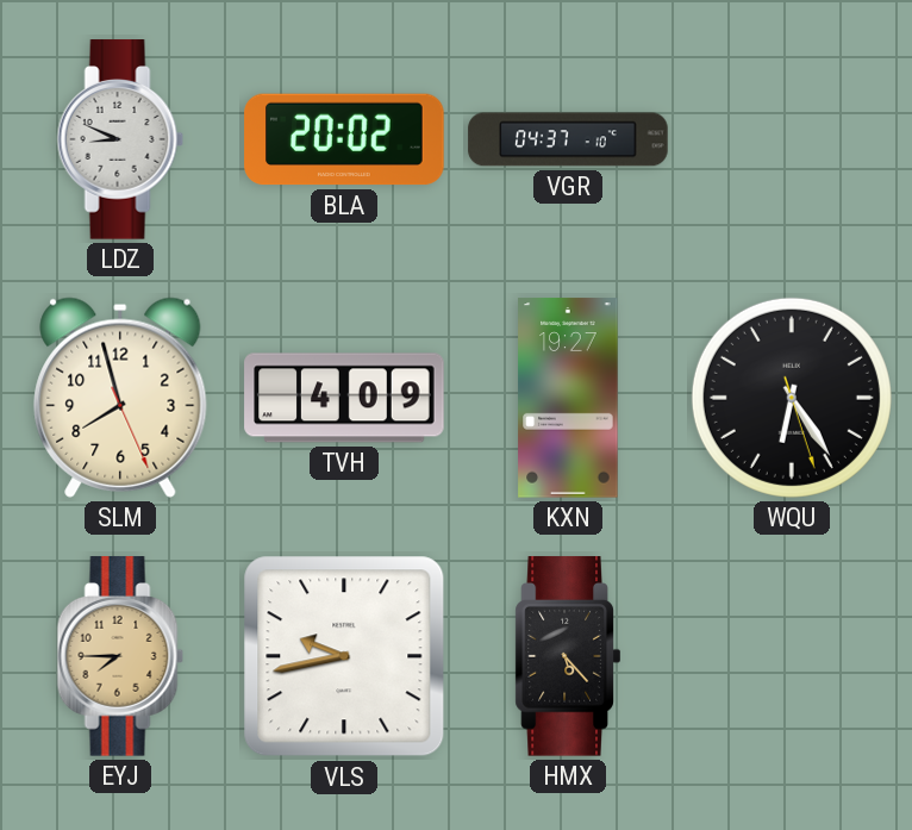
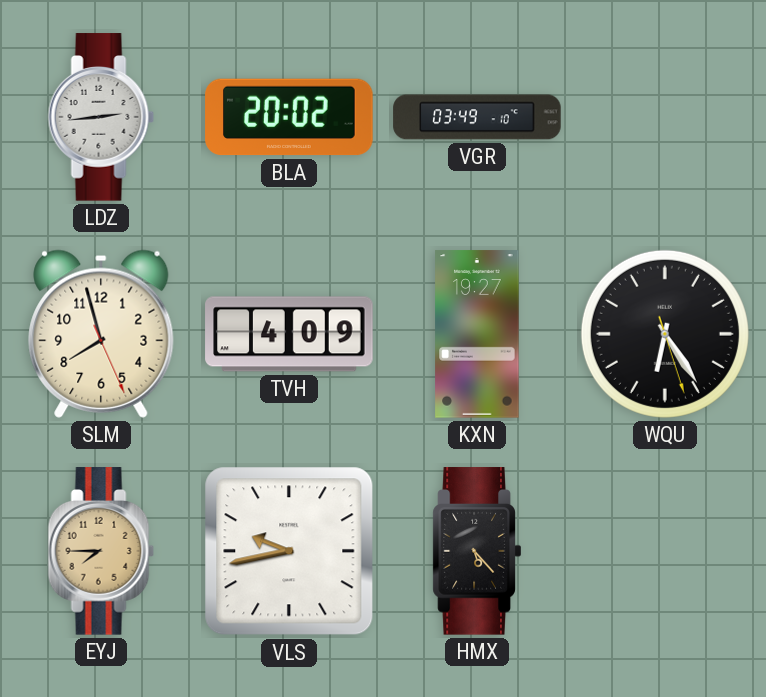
LDZ: 8:49 -> 2:44
VGR: 04:37 -> 03:49
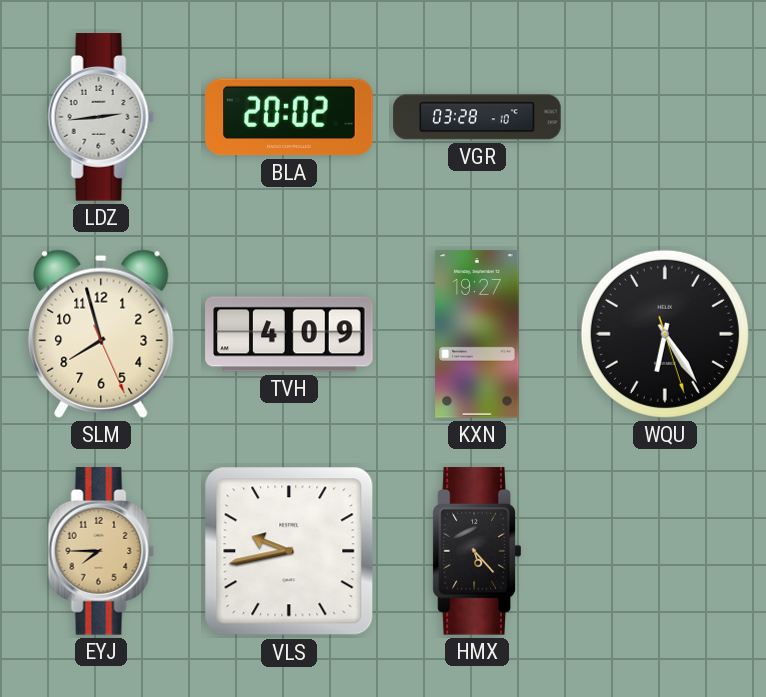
VGR: 03:49 -> 03:28
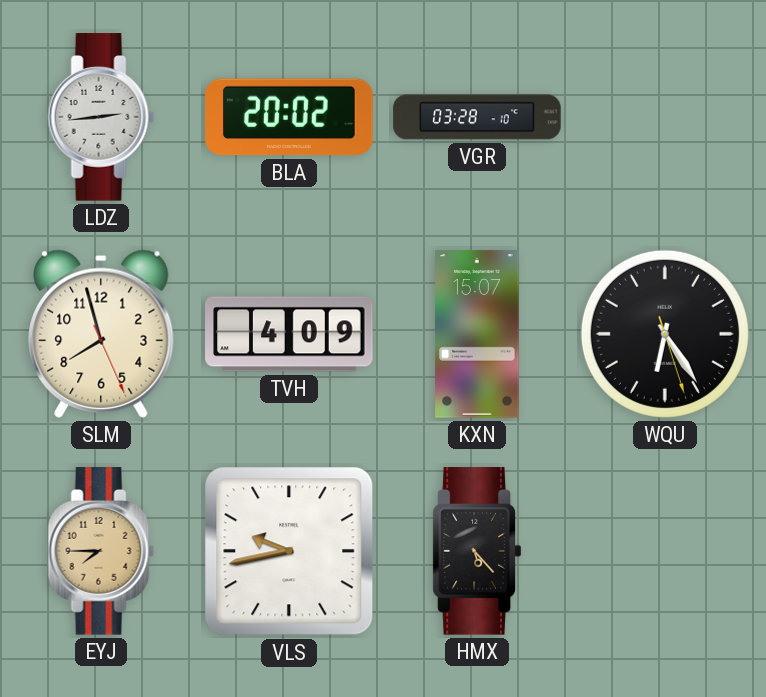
KXN: 19:27 -> 15:07
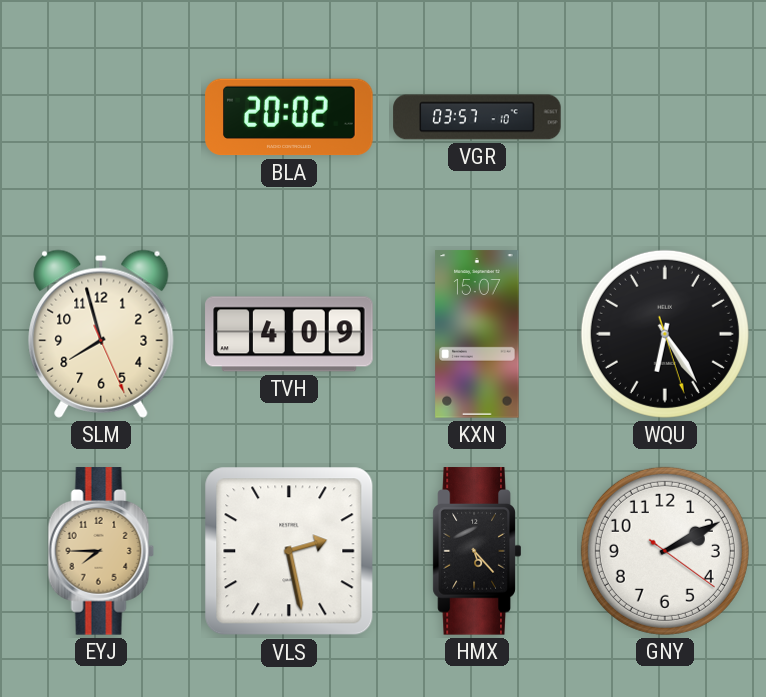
LDZ: 2:44 -> none
VGR: 03:28 -> 03:57
VLS: 9:43 -> 2:28
GNY: none -> 2:10
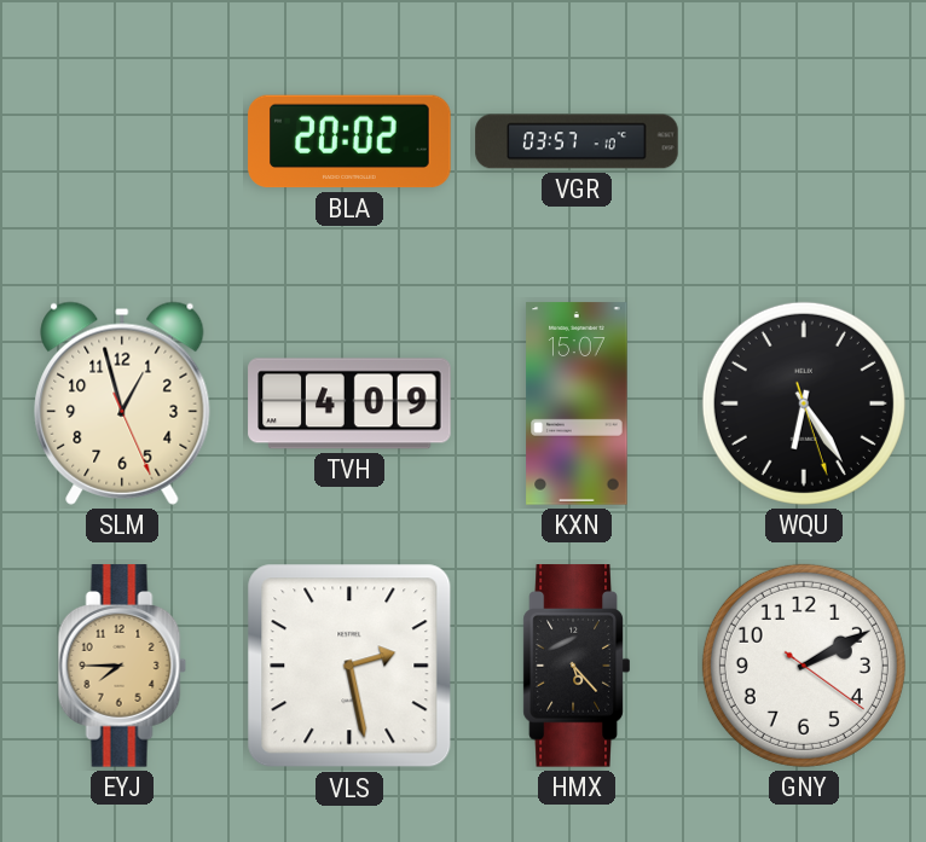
SLM: 7:57 -> 12:57
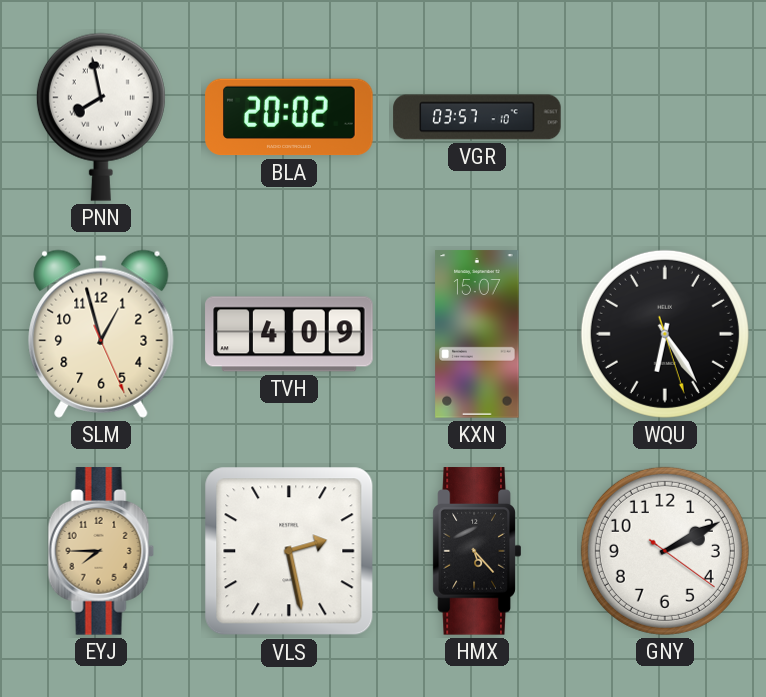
PNN: none -> 7:58
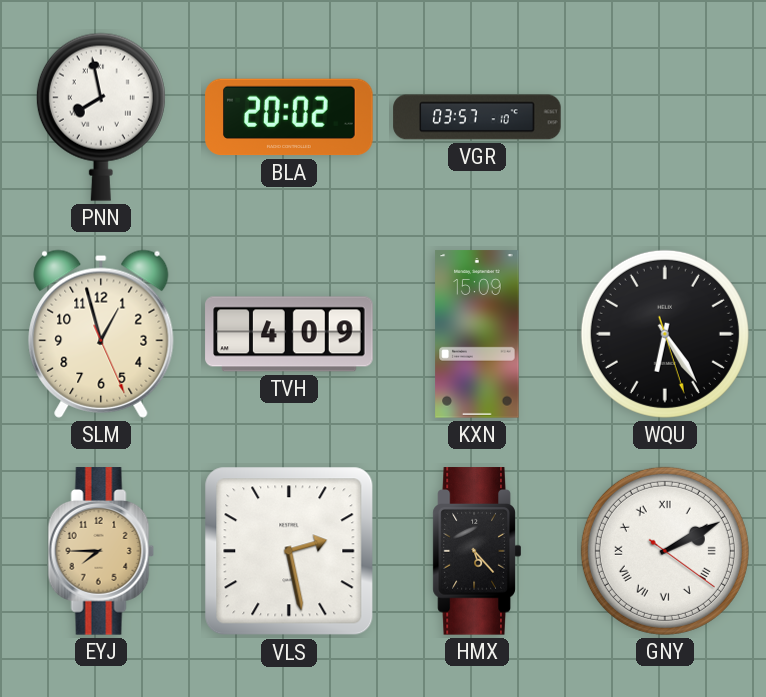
KXN: 15:07 -> 15:09
GNY numerals: Arabic -> Roman
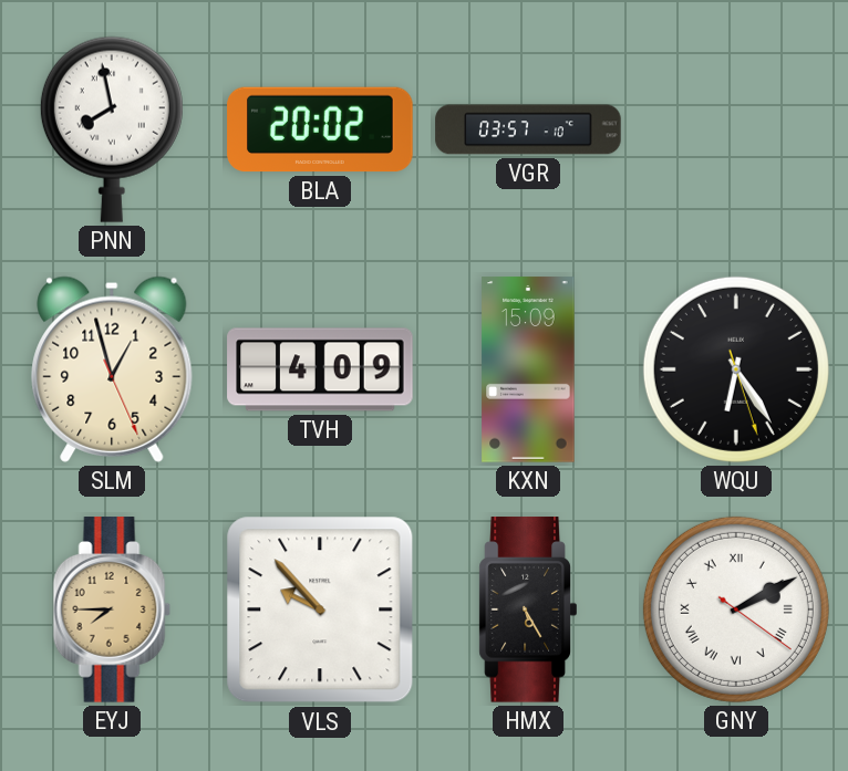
VLS: 2:28 -> 9:53
HMX: 5:23 -> 5:25
